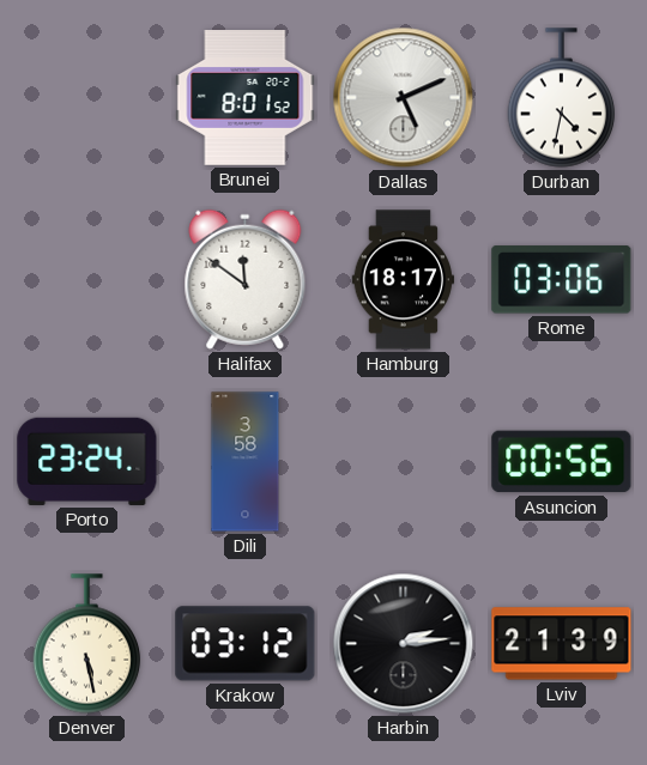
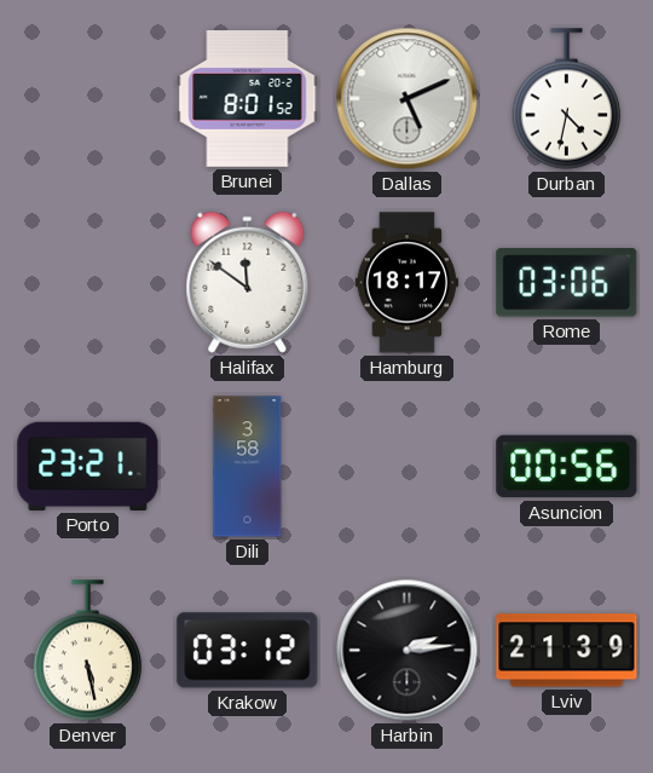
Porto: 23:24 -> 23:21
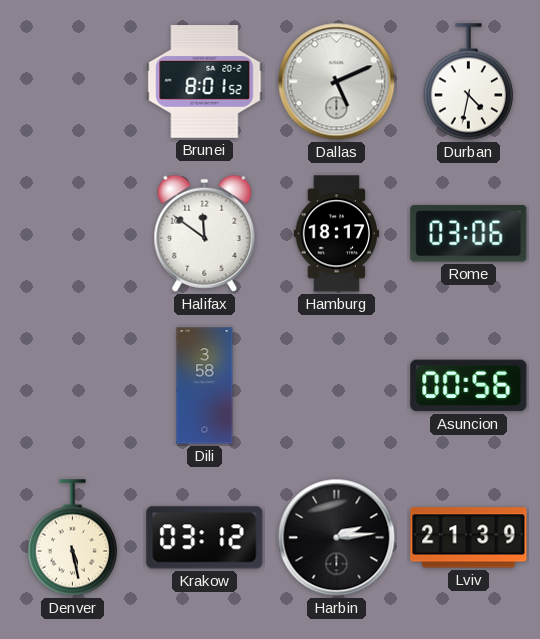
Porto: 23:21 -> none
